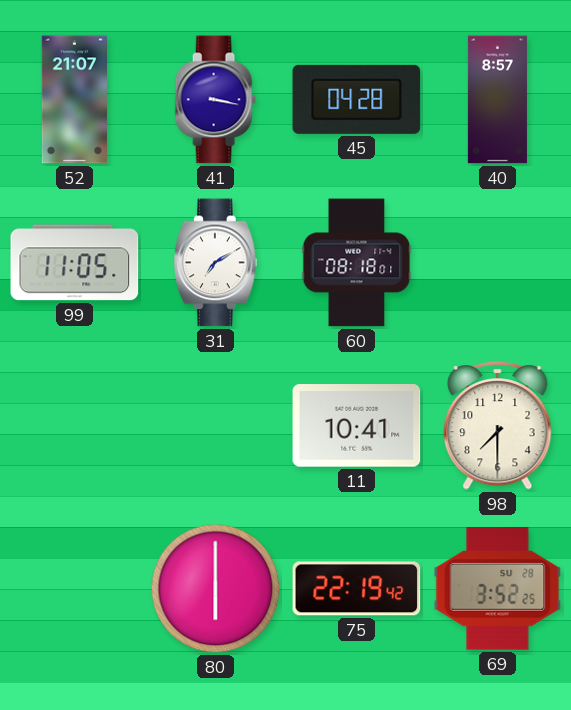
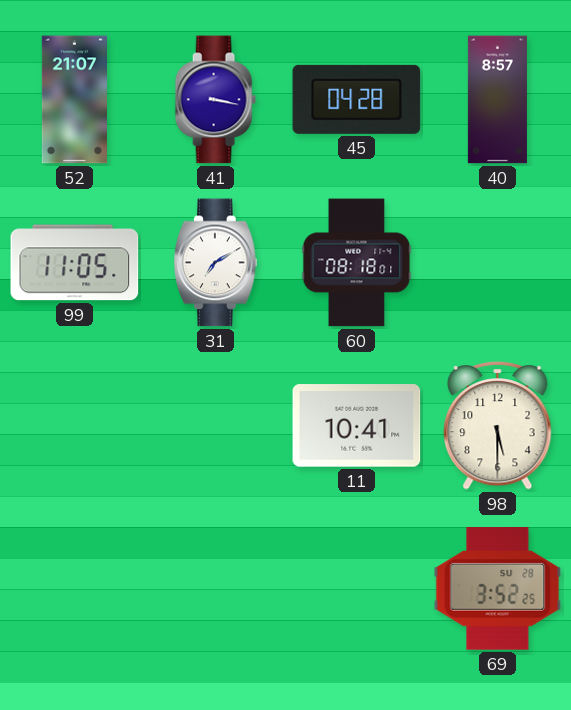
98: 7:30 -> 5:30
80: 6:00 -> none
75: 22:19 -> none
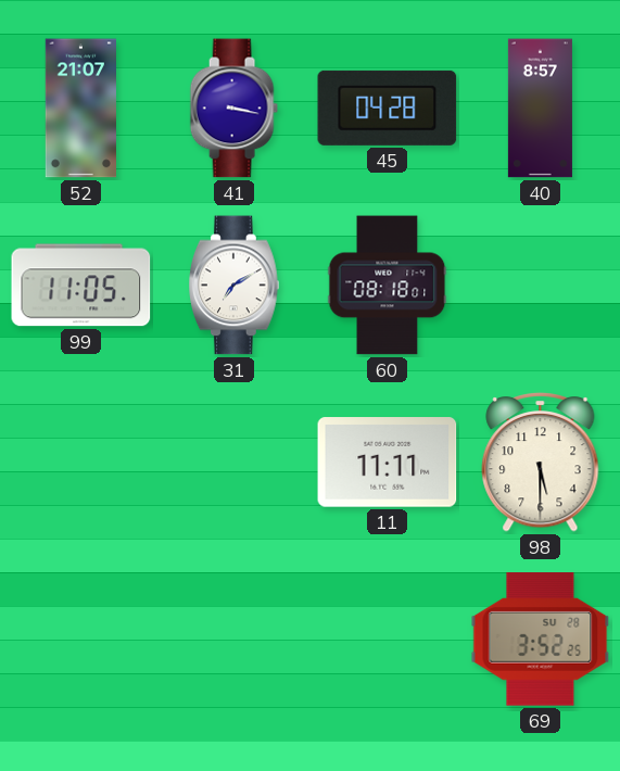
11: 10:41 -> 11:11
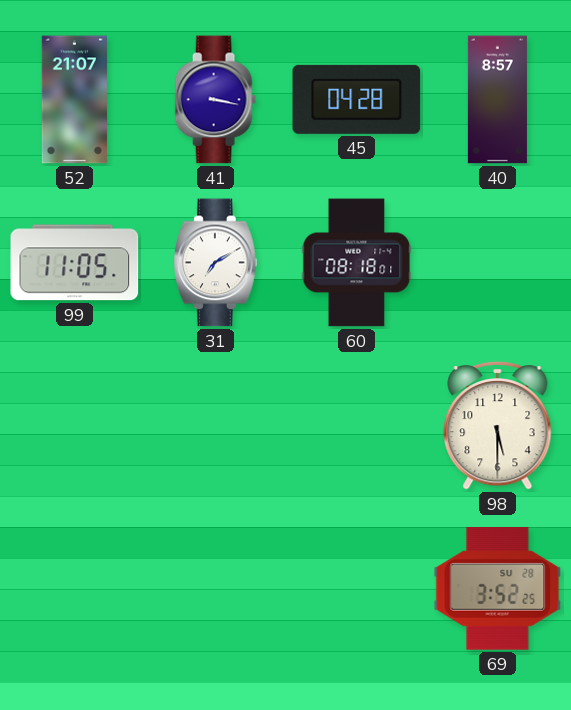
11: 11:11 -> none
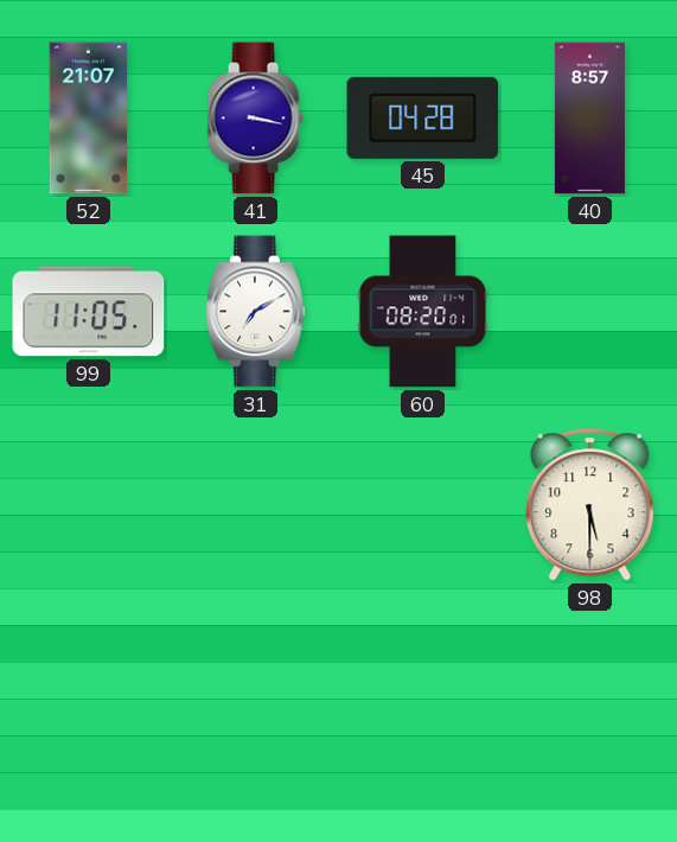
60: 08:18 -> 08:20
69: 3:52 -> none
